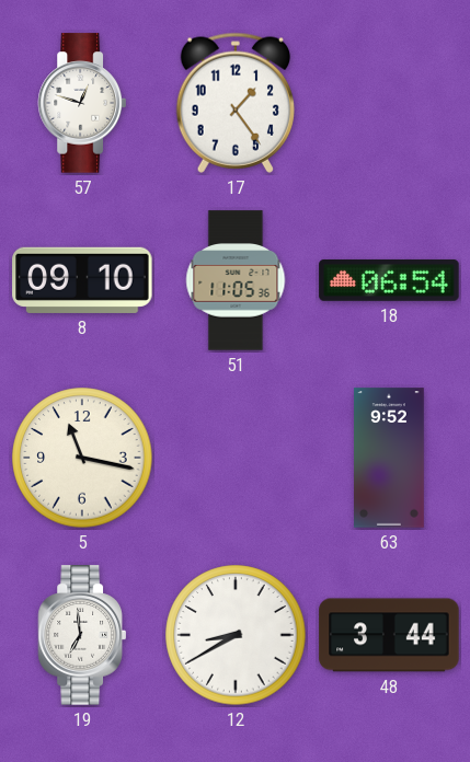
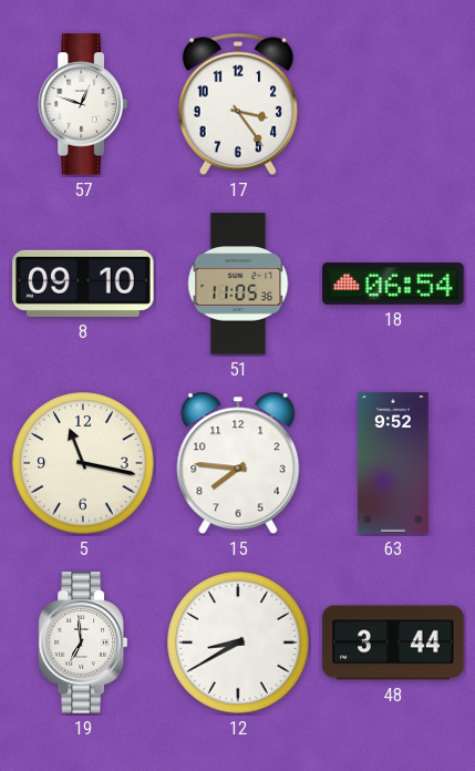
17: 1:24 -> 3:24
15: none -> 7:46
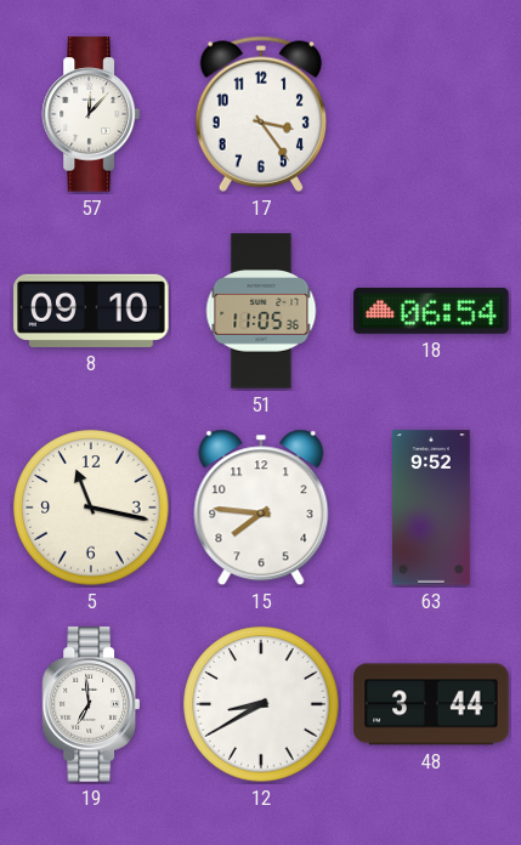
57: 12:48 -> 12:07
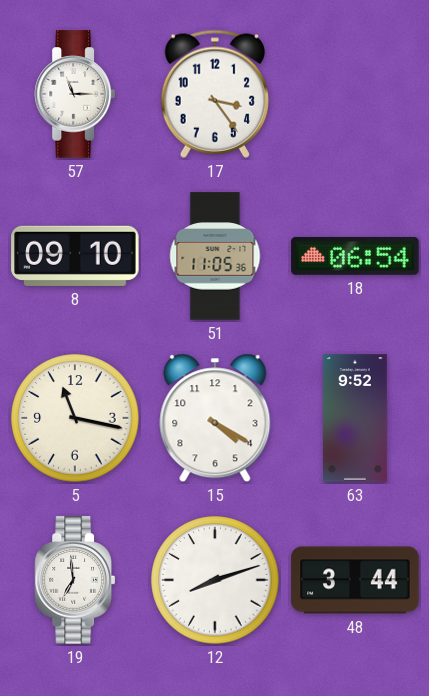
57: 12:07 -> 11:15
15: 7:46 -> 4:20
12: 8:40 -> 8:12
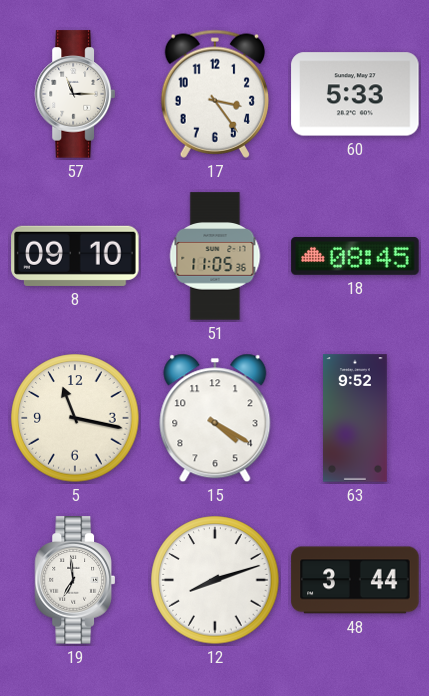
60: none -> 5:33
18: 06:54 -> 08:45
